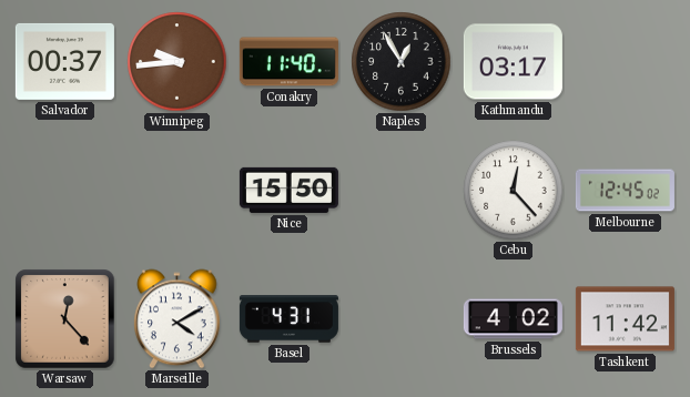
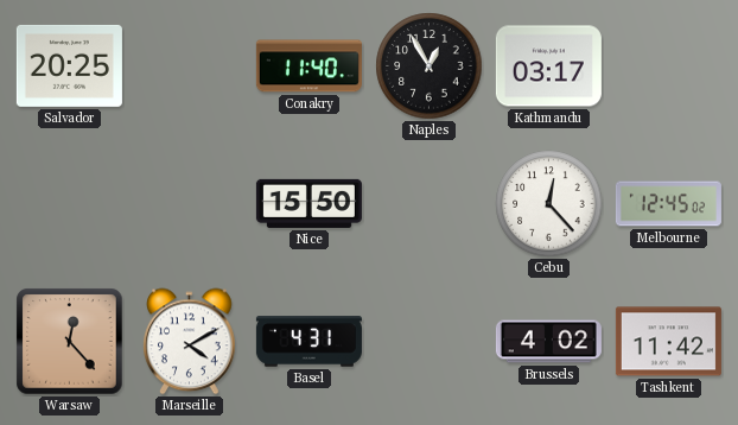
Salvador: 00:37 -> 20:25
Winnipeg: 9:44 -> none
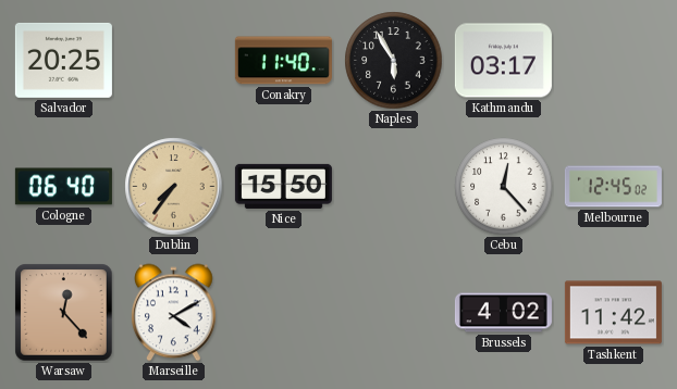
Naples: 12:55 -> 5:55
Cologne: none -> 06:40
Dublin: none -> 7:36
Basel: 4:31 -> none
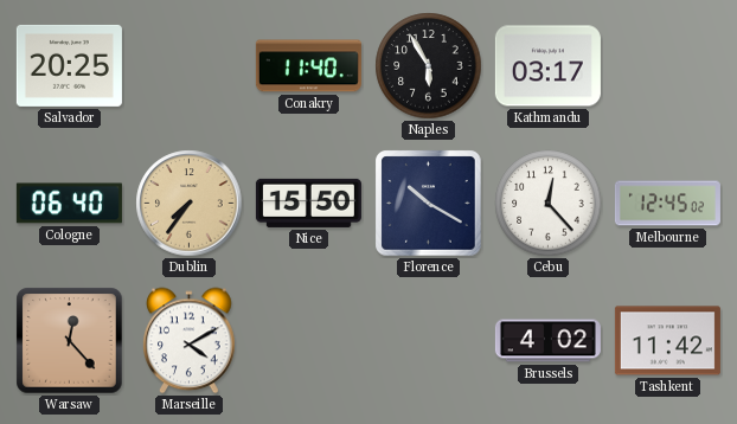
Florence: none -> 10:20
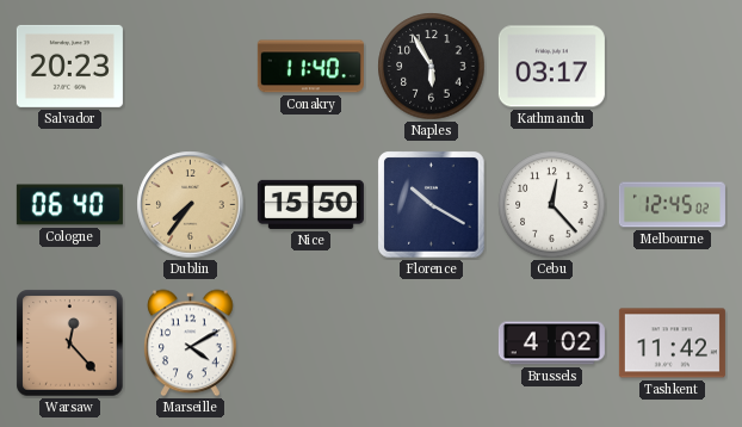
Salvador: 20:25 -> 20:23
